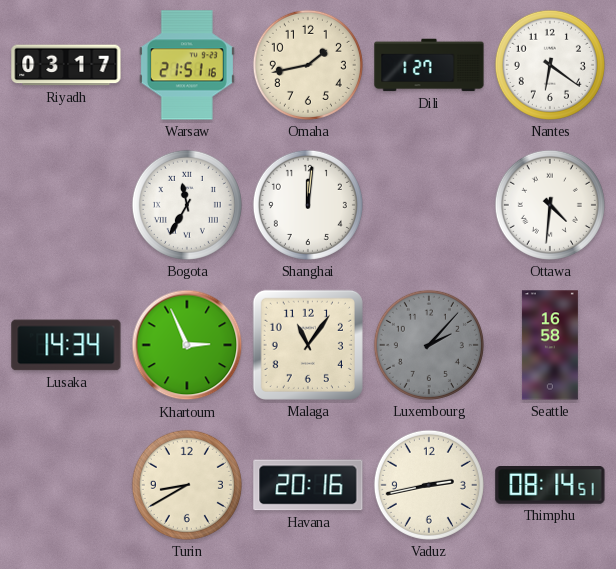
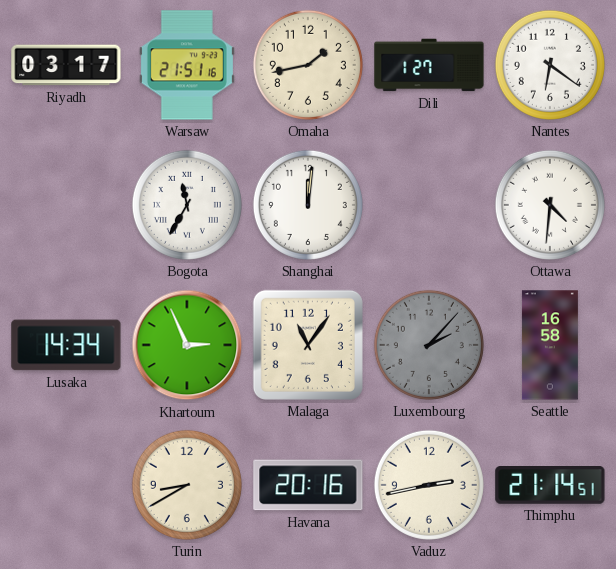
Thimphu: 08:14 -> 21:14
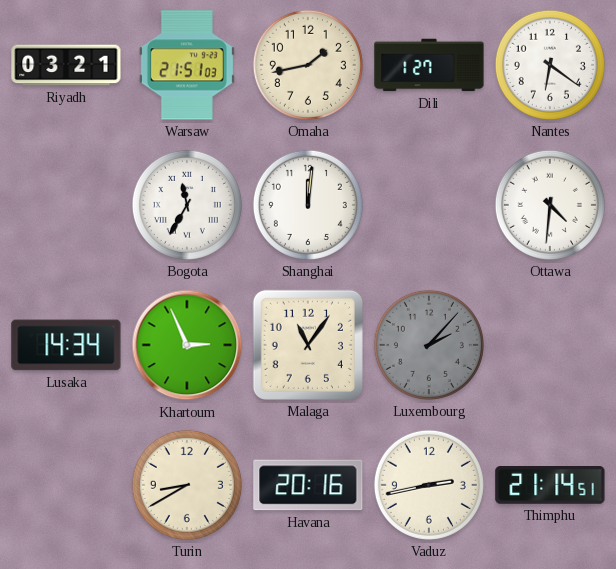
Riyadh: 03:17 -> 03:21
Warsaw: 21:51:16 -> 21:51:03
Seattle: 16:58 -> none
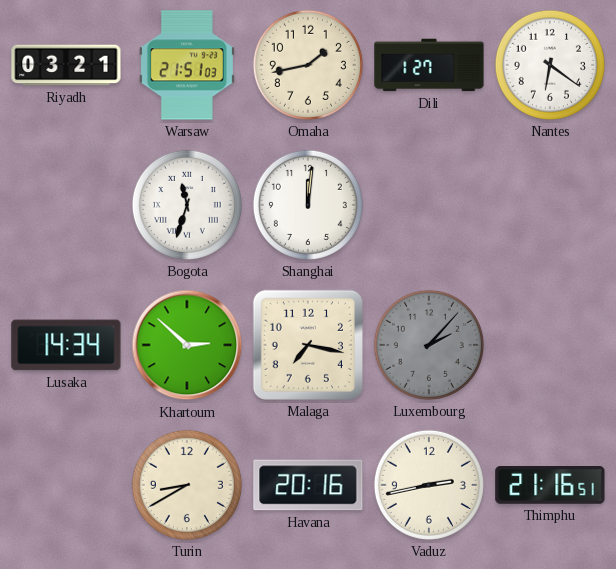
Bogota: 11:35 -> 11:33
Ottawa: 4:31 -> none
Khartoum: 2:56 -> 2:52
Malaga: 11:06 -> 7:17
Thimphu: 21:14 -> 21:16
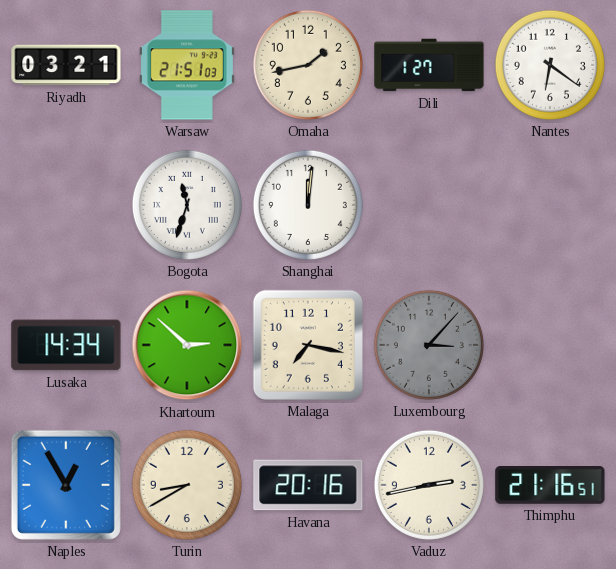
Luxembourg: 2:07 -> 3:07
Naples: none -> 12:55
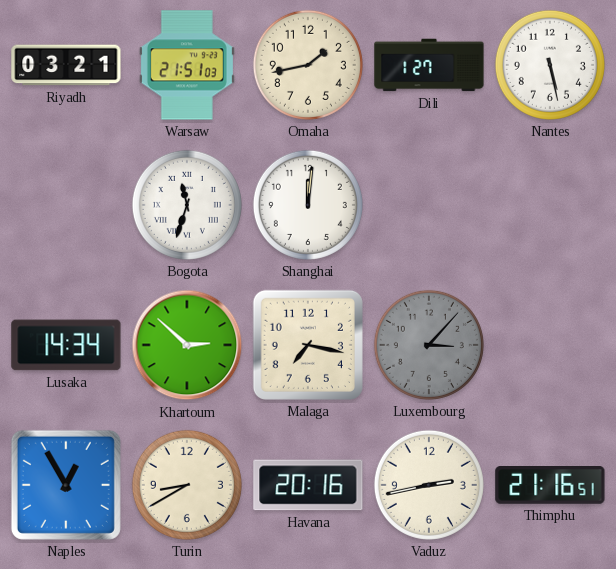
Nantes: 6:21 -> 5:28
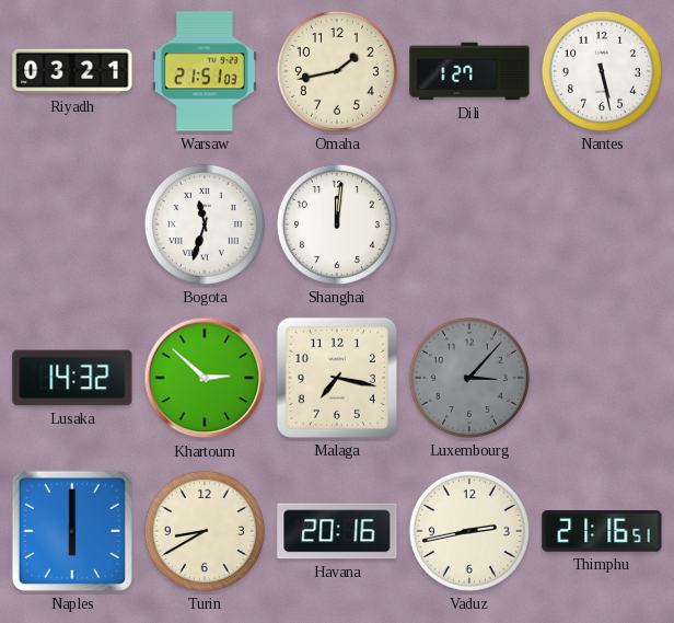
Lusaka: 14:34 -> 14:32
Naples: 12:55 -> 6:00
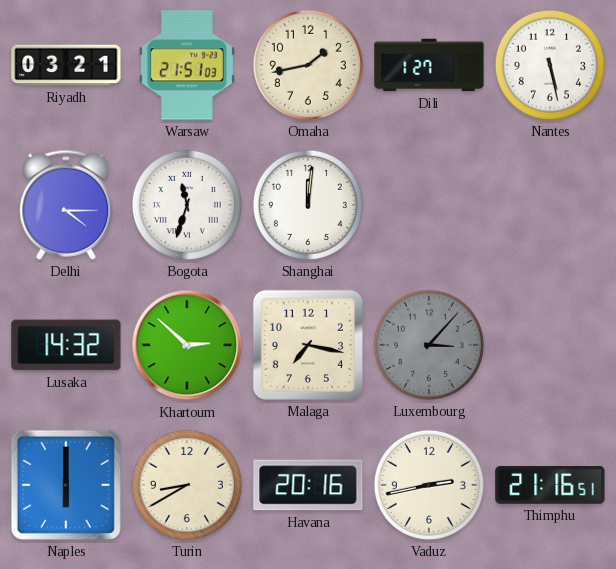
Delhi: none -> 4:15
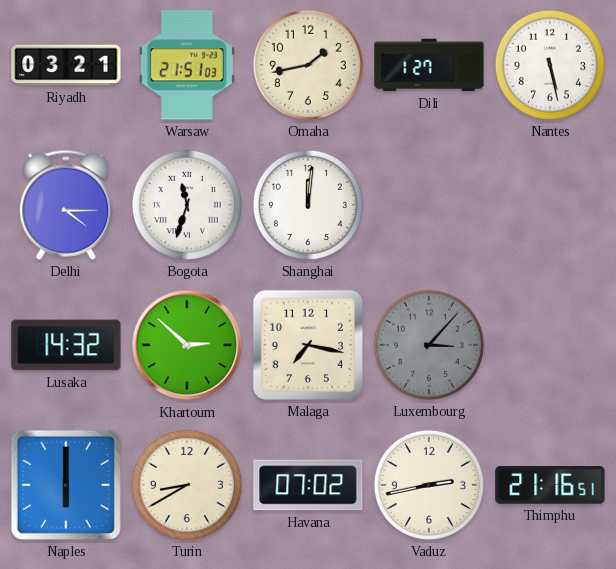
Havana: 20:16 -> 07:02
